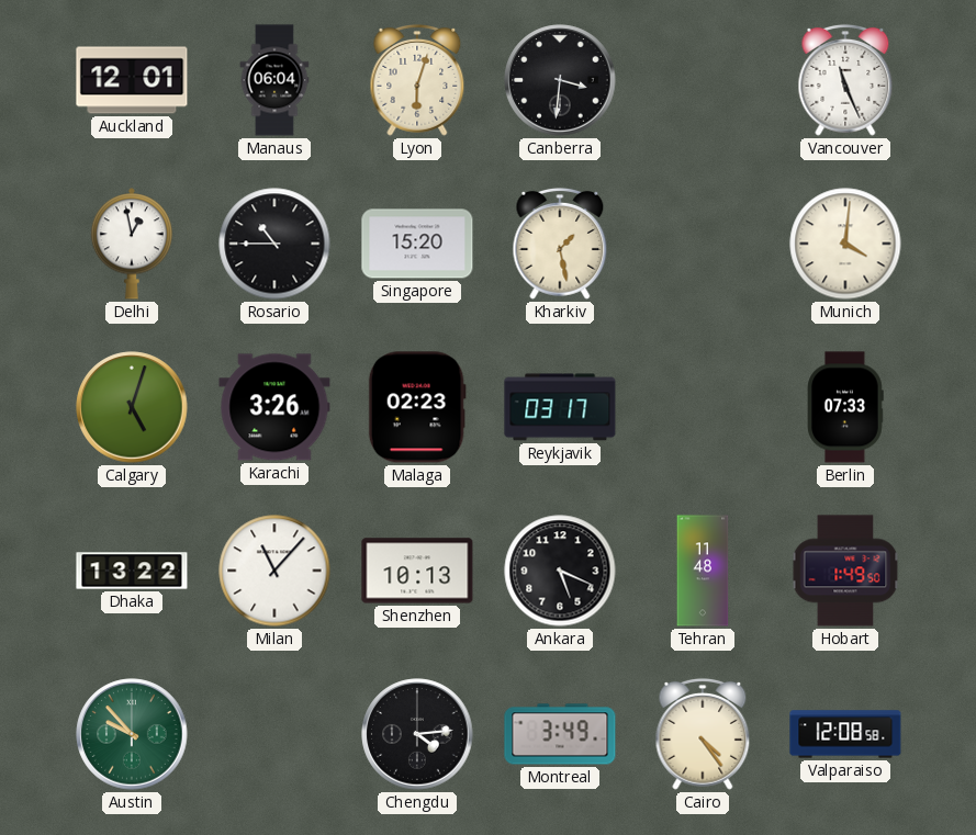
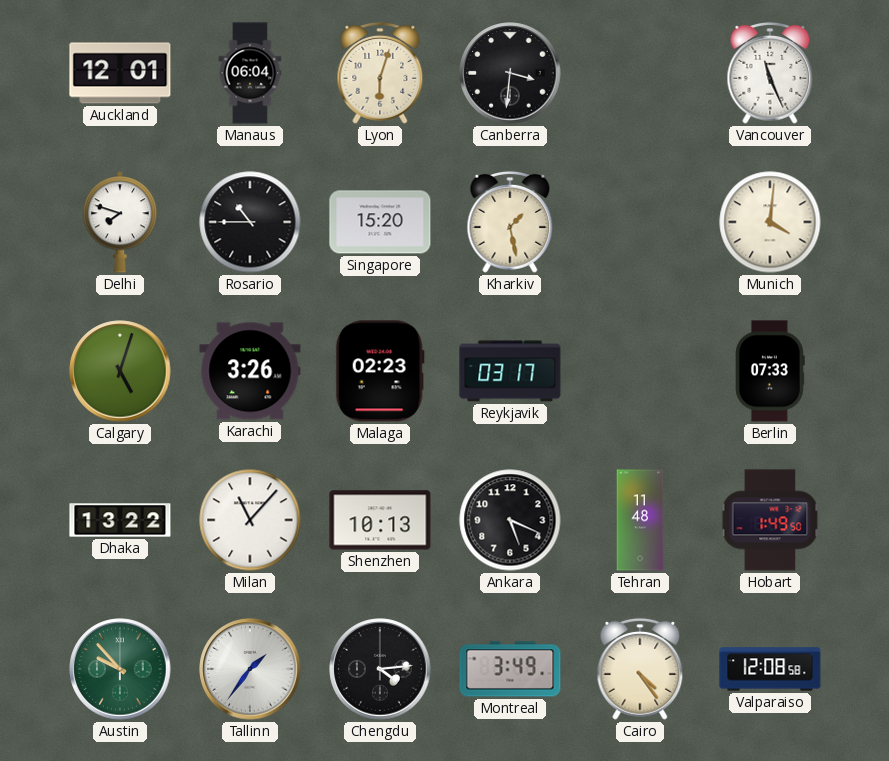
Delhi: 12:58 -> 7:48
Tallinn: none -> 1:36
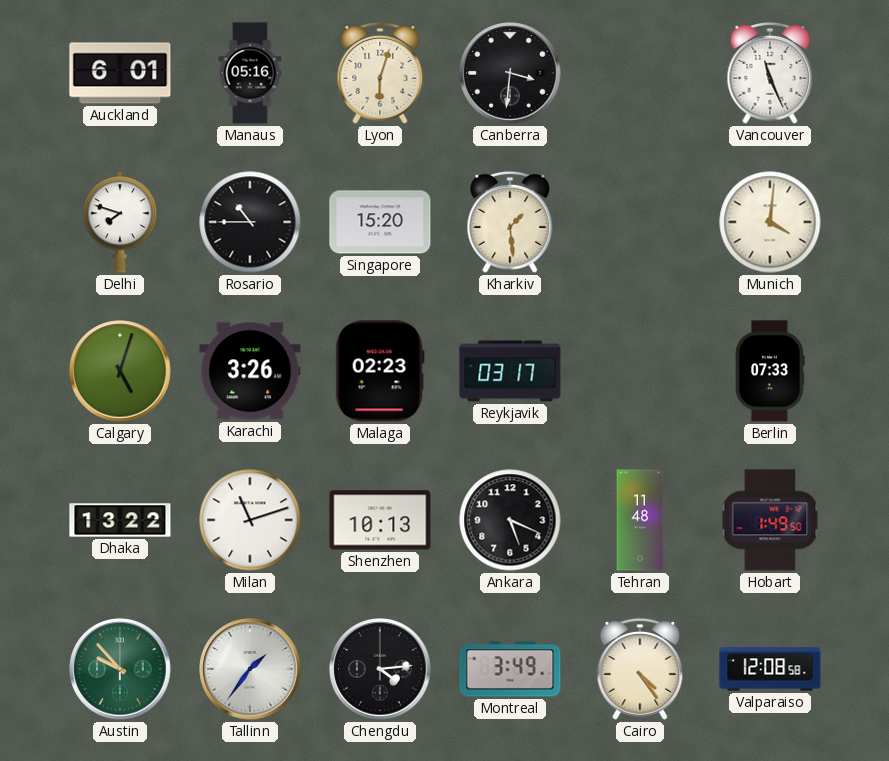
Auckland: 12:01 -> 6:01
Manaus: 06:04 -> 05:16
Kharkiv: 1:28 -> 1:29
Milan: 11:07 -> 11:12
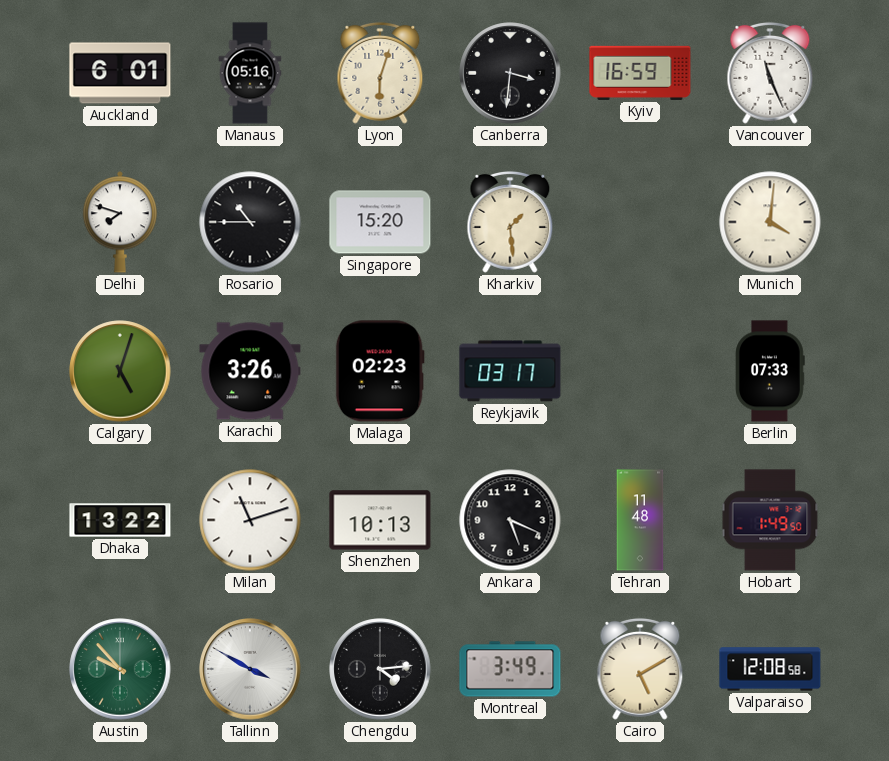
Kyiv: none -> 16:59
Tallinn: 1:36 -> 3:50
Cairo: 4:24 -> 5:10
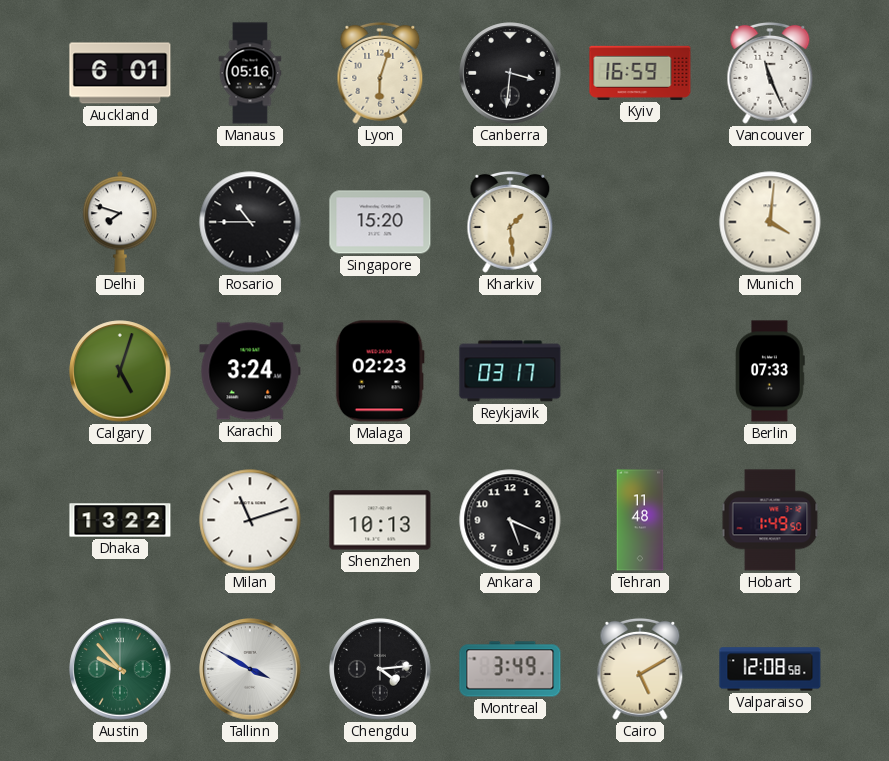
Karachi: 3:26 -> 3:24
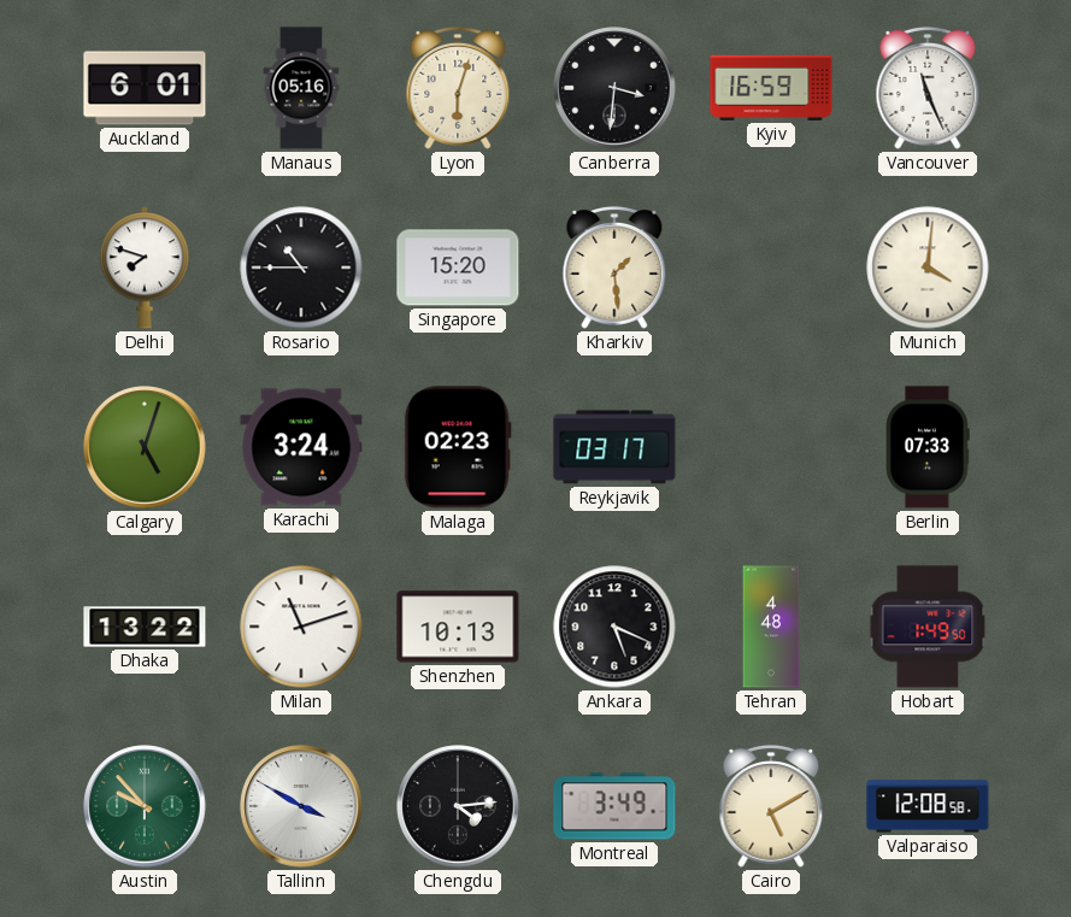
Tehran: 11:48 -> 4:48
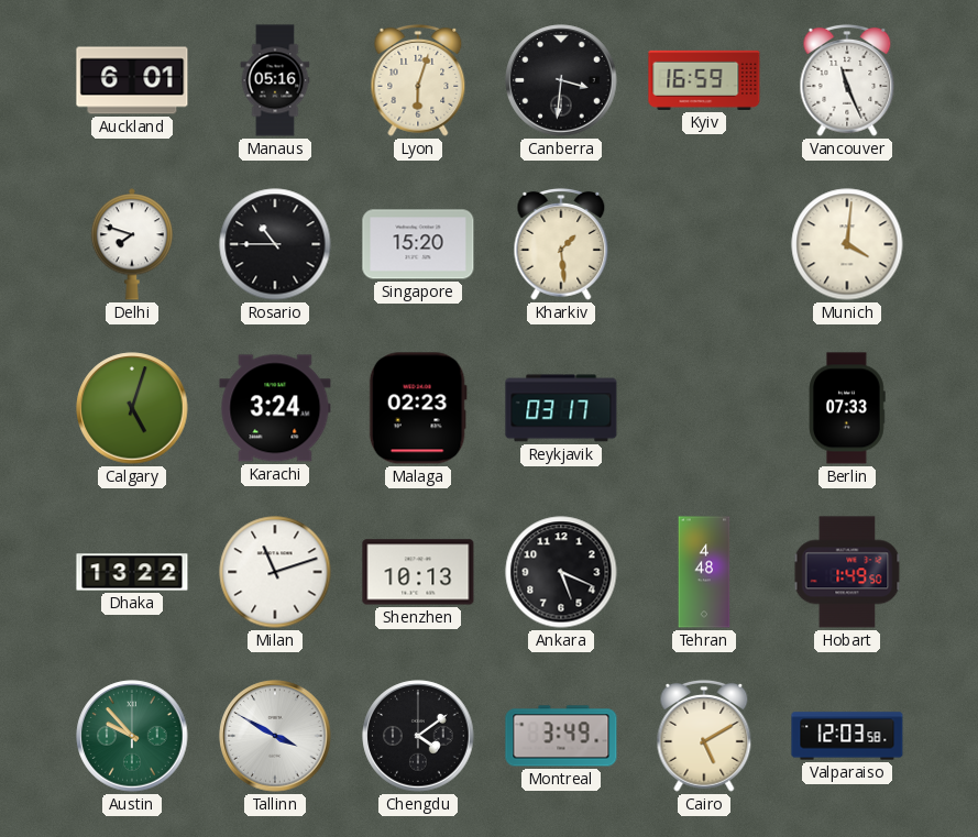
Chengdu: 4:14 -> 4:09
Valparaiso: 12:08 -> 12:03
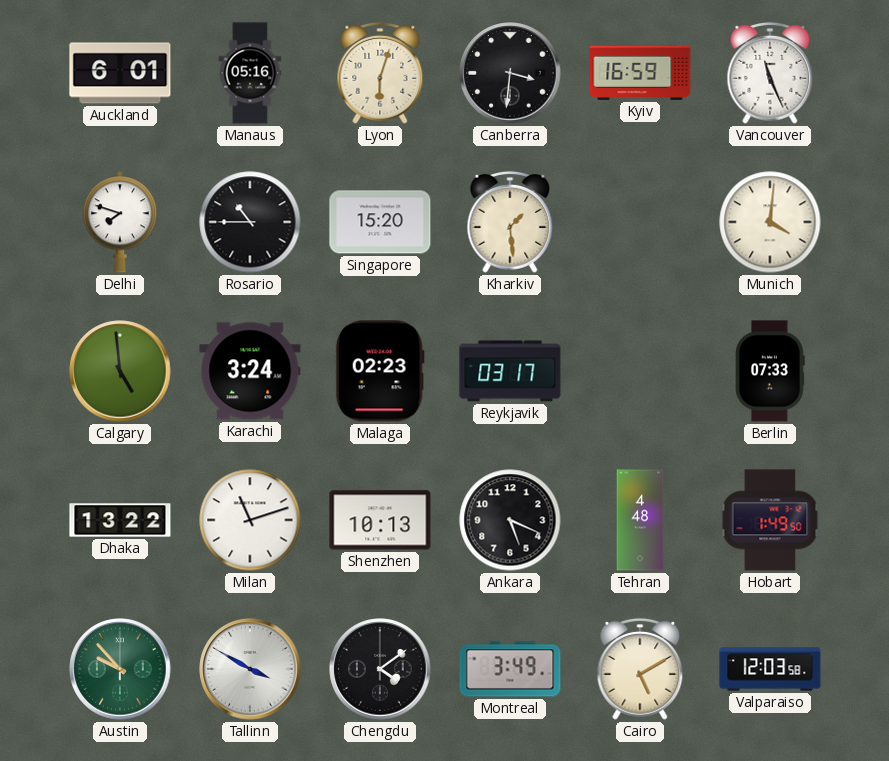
Calgary: 5:03 -> 4:59
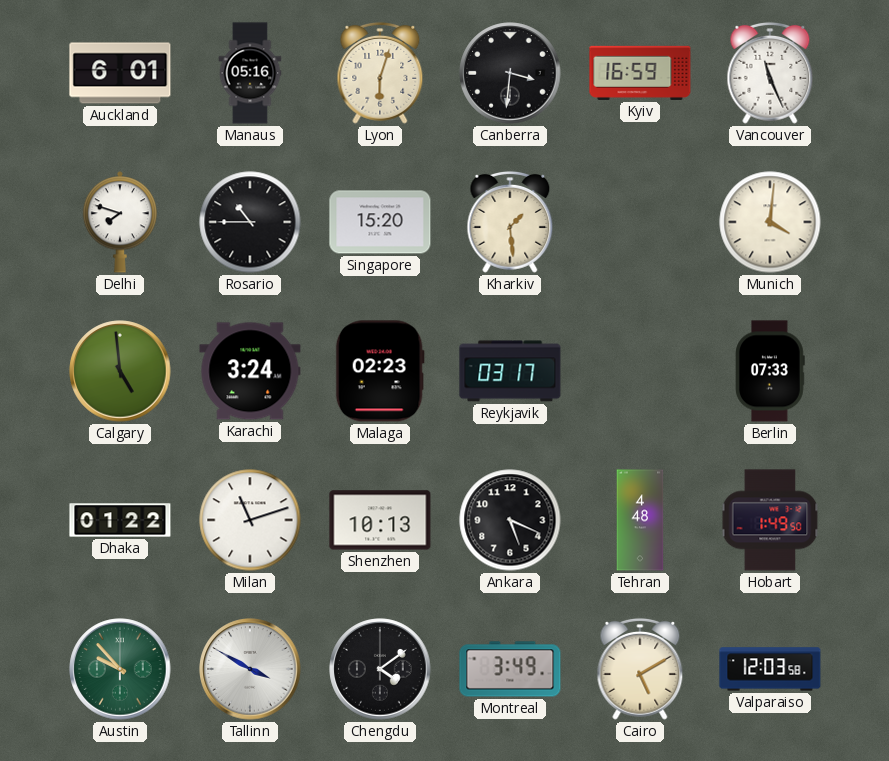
Dhaka: 13:22 -> 01:22
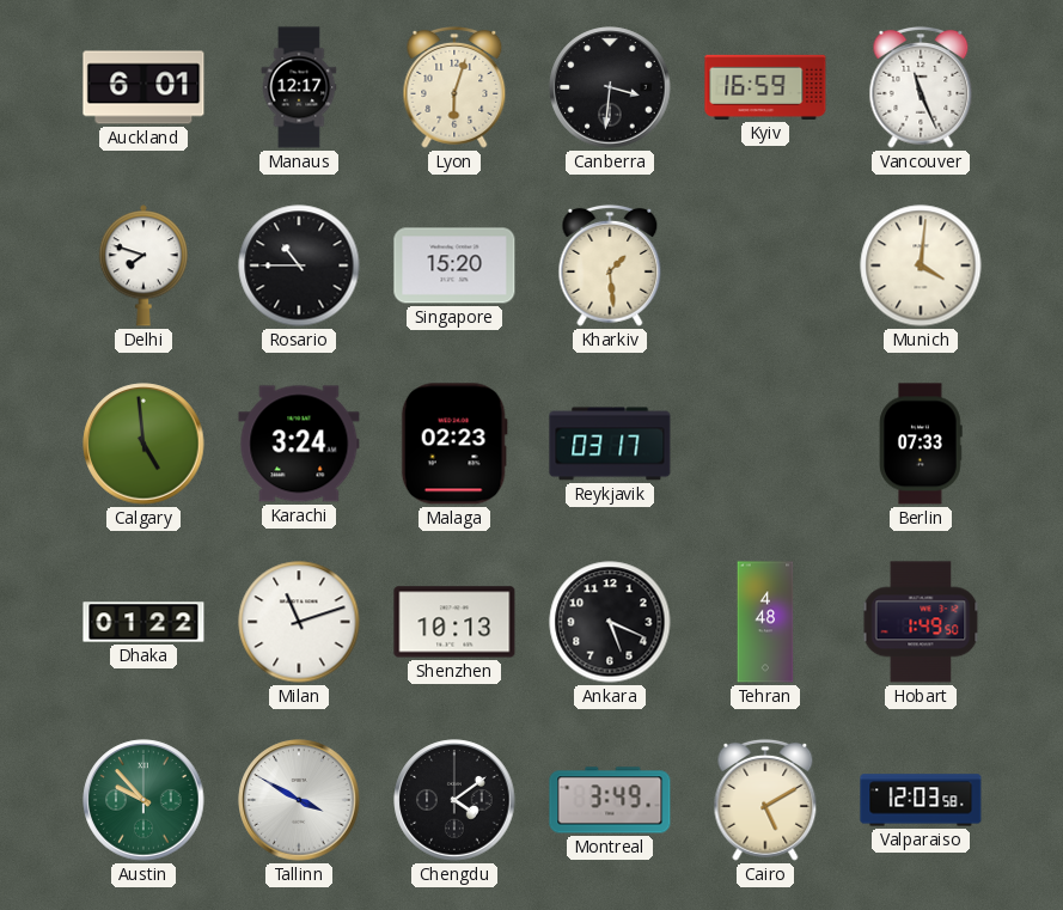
Manaus: 05:16 -> 12:17
